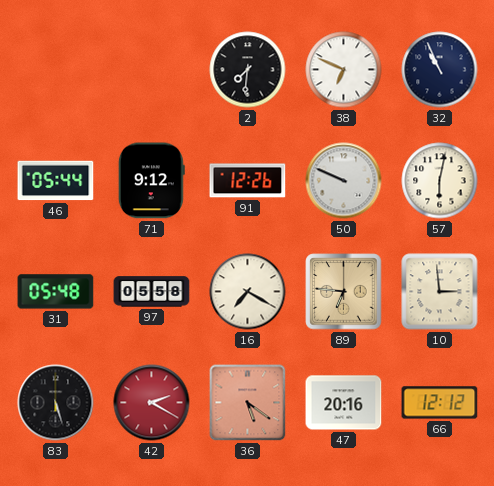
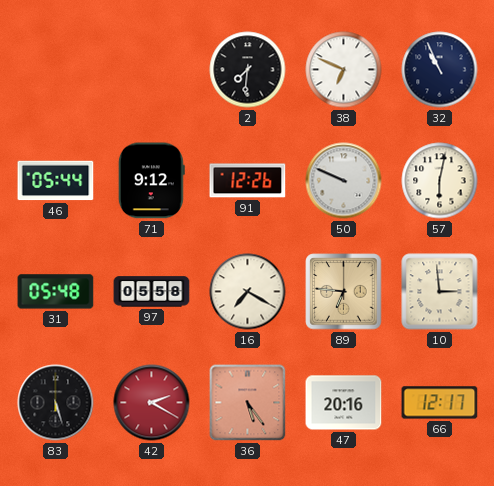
36: 5:21 -> 5:24
66: 12:12 -> 12:17
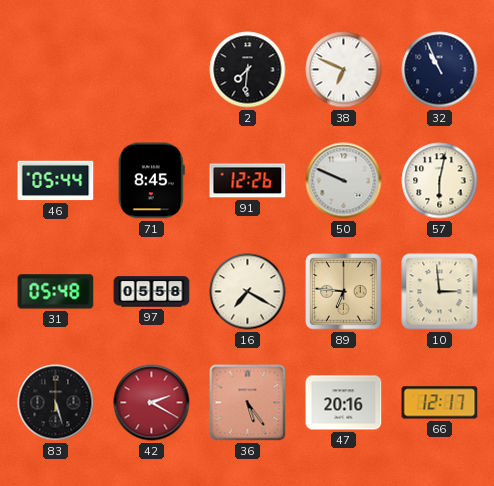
71: 9:12 -> 8:45
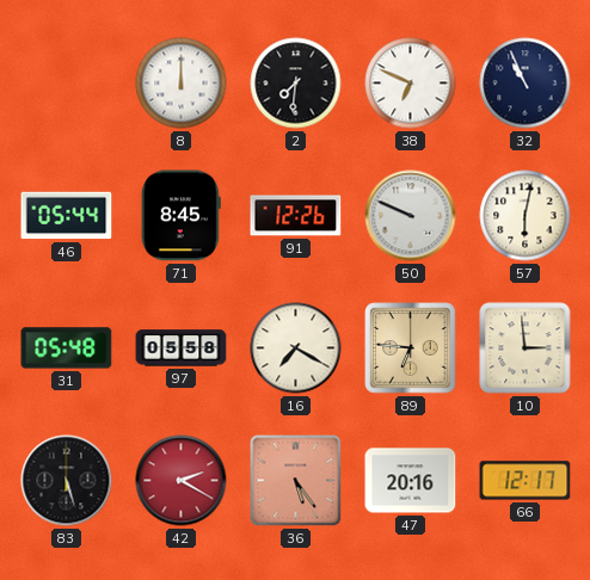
8: none -> 12:00
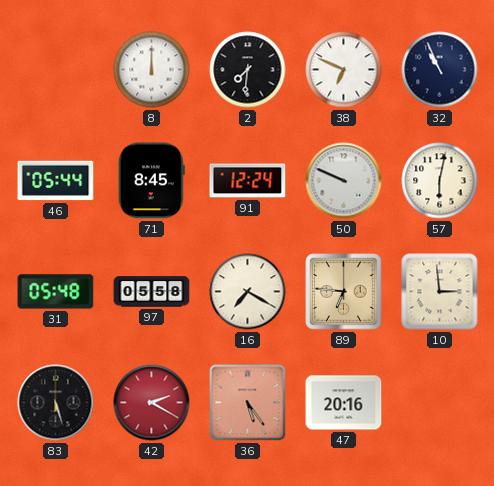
91: 12:26 -> 12:24
66: 12:17 -> none
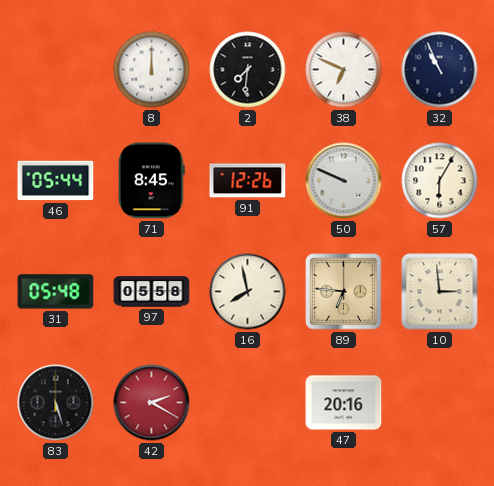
91: 12:24 -> 12:26
57: 6:02 -> 6:05
16: 7:20 -> 7:58
36: 5:24 -> none
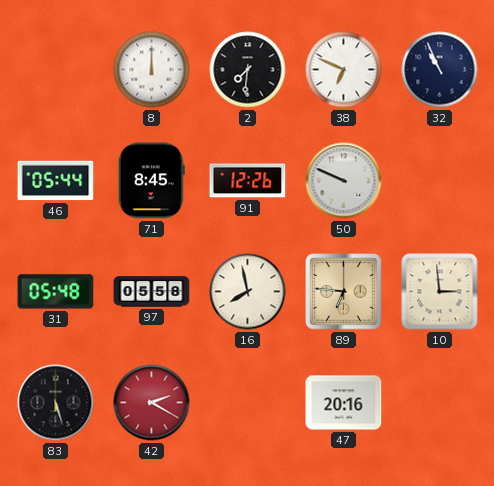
57: 6:05 -> none
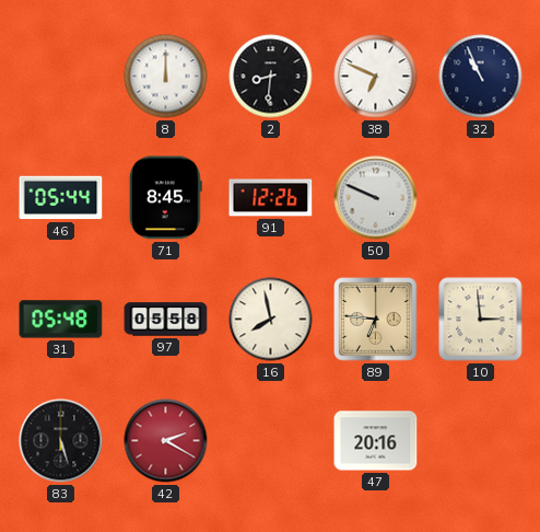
2: 7:31 -> 8:31
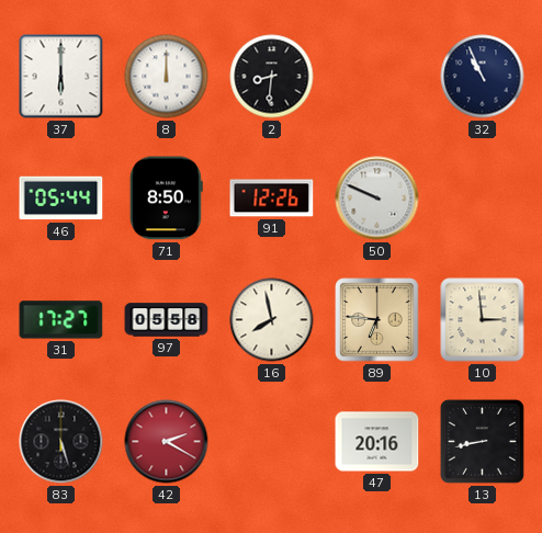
37: none -> 6:00
38: 6:49 -> none
71: 8:45 -> 8:50
31: 05:48 -> 17:27
13: none -> 8:43
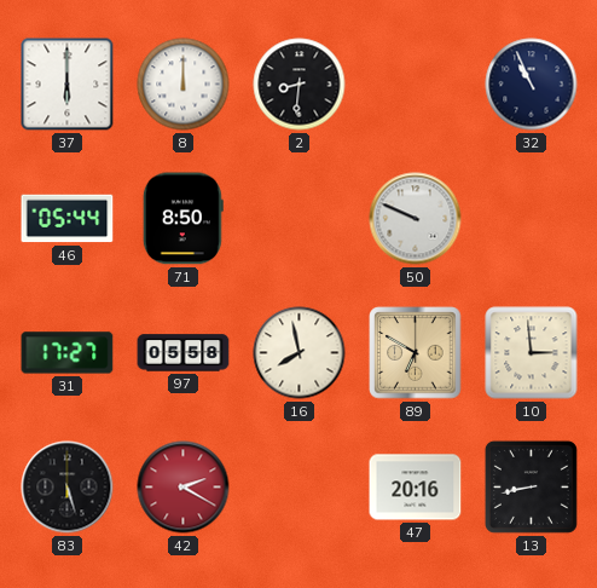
91: 12:26 -> none
89: 6:46 -> 6:50
